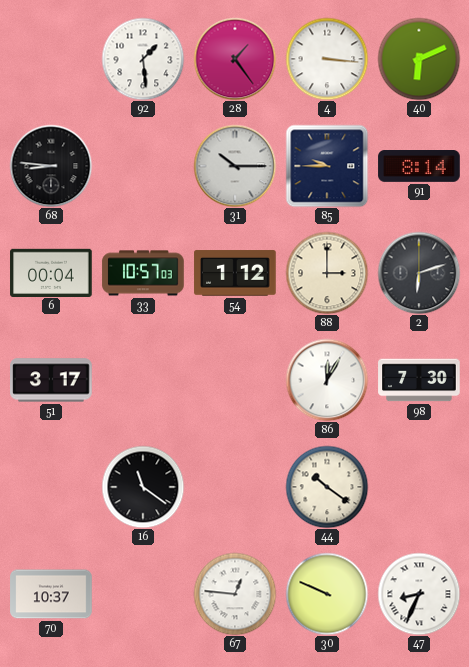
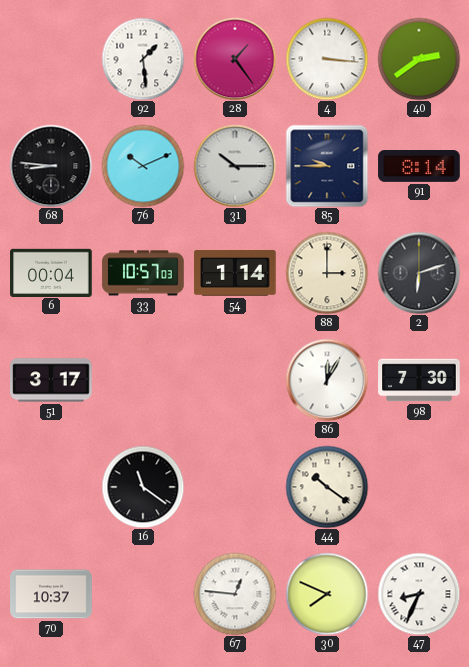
40: 6:11 -> 2:39
76: none -> 10:11
54: 1:12 -> 1:14
30: 9:49 -> 7:49
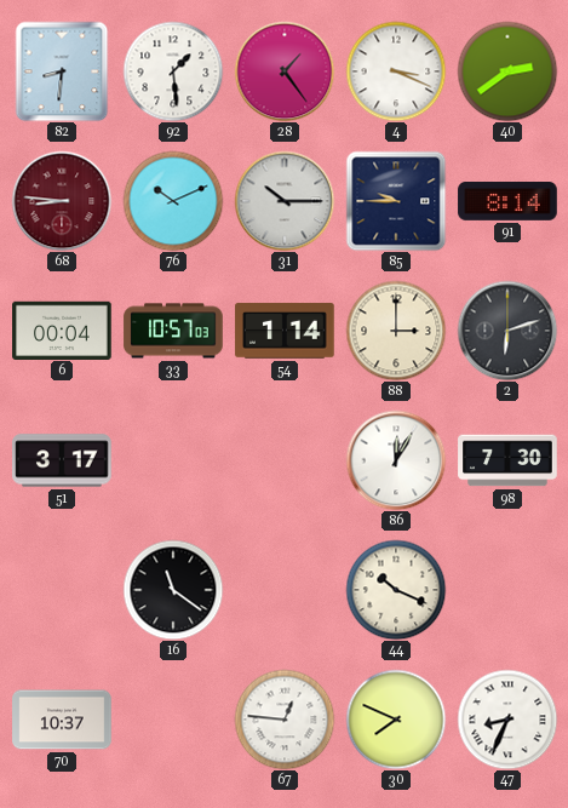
82: none -> 8:31
4: 3:16 -> 3:19
68 dial: black -> burgundy
44: 10:21 -> 10:19
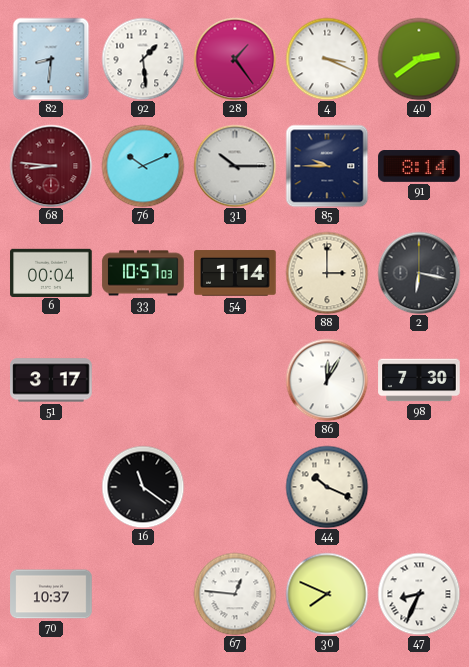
2: 6:12 -> 6:17
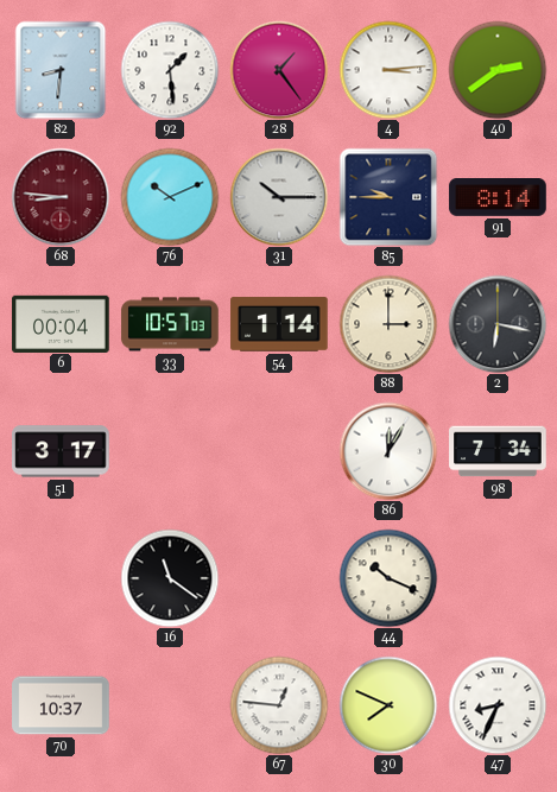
4: 3:19 -> 3:14
98: 7:30 -> 7:34
